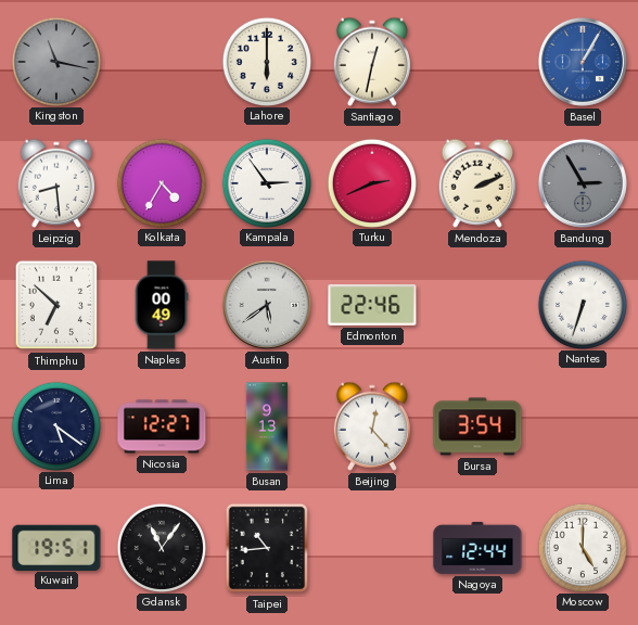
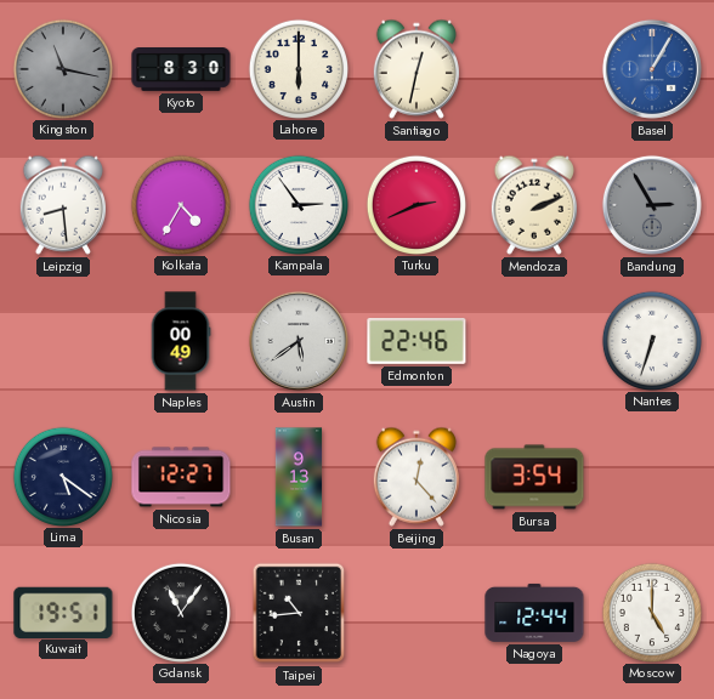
Kyoto: none -> 8:30
Thimphu: 6:52 -> none
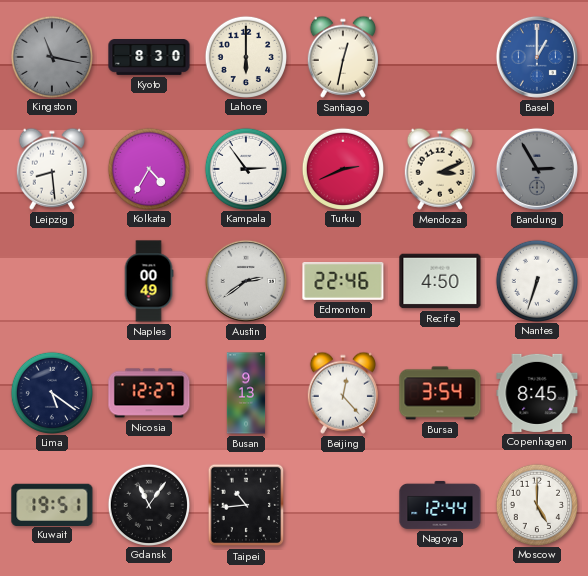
Basel: 1:05 -> 1:00
Mendoza: 2:11 -> 3:11
Austin: 5:39 -> 2:39
Recife: none -> 4:50
Copenhagen: none -> 8:45
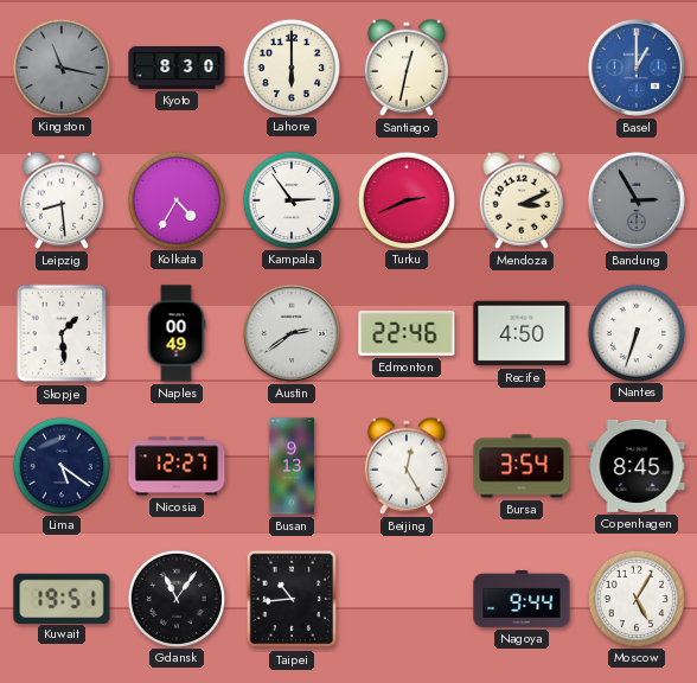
Skopje: none -> 1:29
Beijing: 12:23 -> 12:25
Nagoya: 12:44 -> 9:44
Moscow: 5:00 -> 5:05
